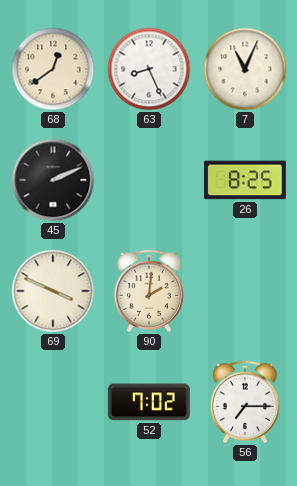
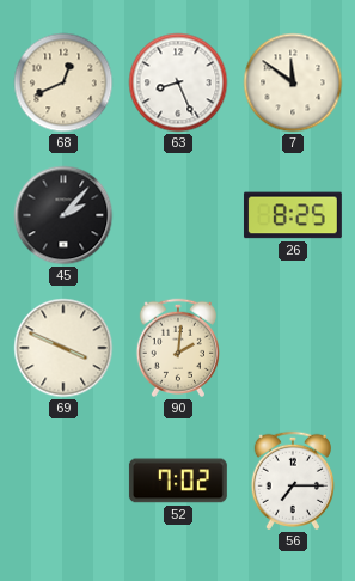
68: 12:39 -> 12:41
7: 11:04 -> 11:51
45: 2:11 -> 2:07
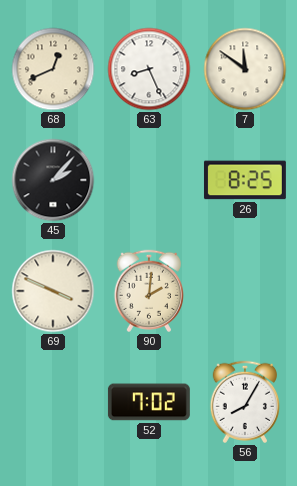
56: 7:15 -> 8:05
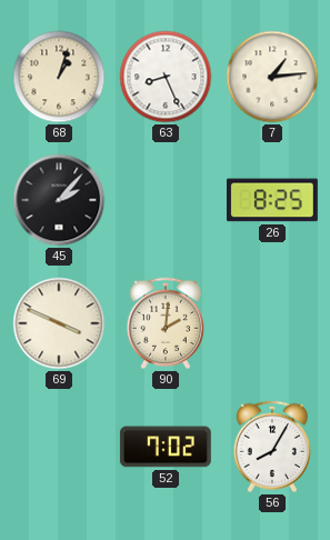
68: 12:41 -> 1:03
7: 11:51 -> 1:14
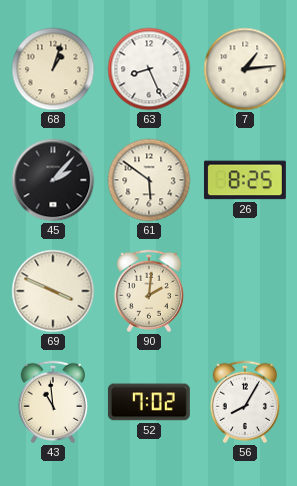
61: none -> 5:51
43: none -> 10:59
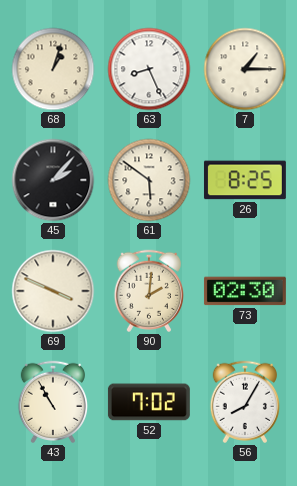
7: 1:14 -> 1:15
73: none -> 02:30
43: 10:59 -> 10:55
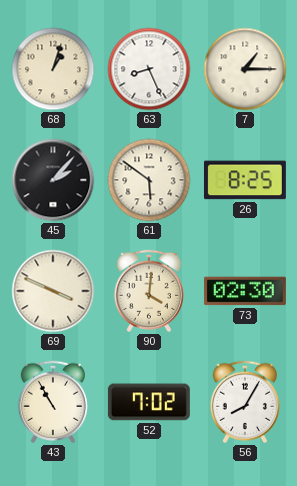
90: 2:01 -> 4:01
